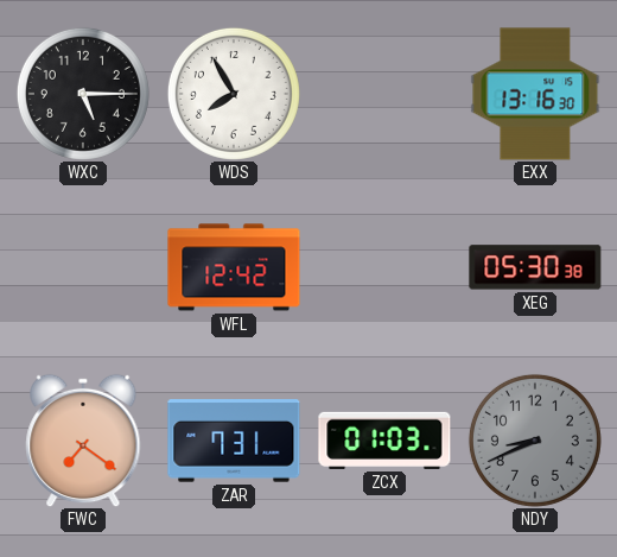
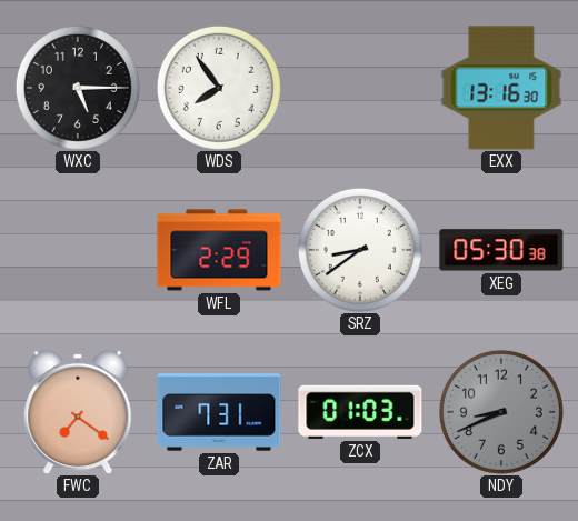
WDS: 7:55 -> 7:54
WFL: 12:42 -> 2:29
SRZ: none -> 8:39
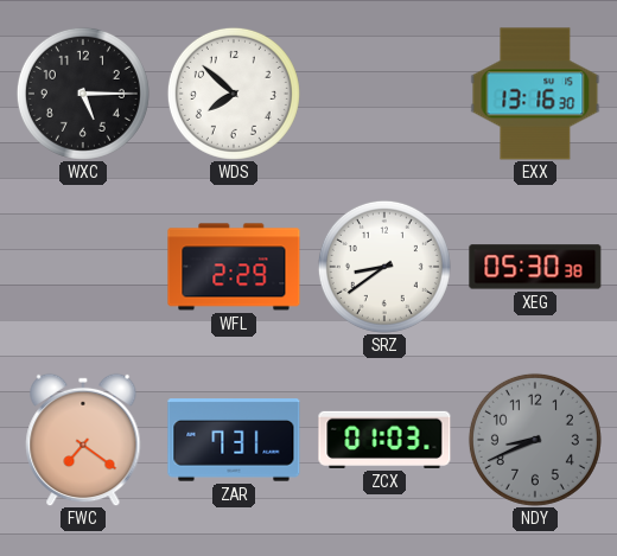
WDS: 7:54 -> 7:52
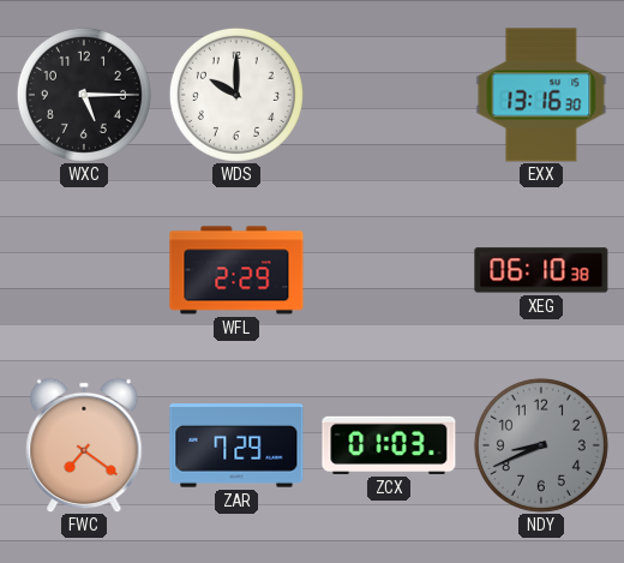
WDS: 7:52 -> 10:00
SRZ: 8:39 -> none
XEG: 05:30 -> 06:10
ZAR: 7:31 -> 7:29
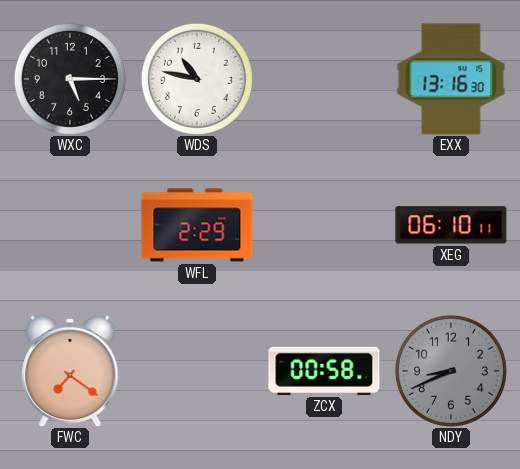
WDS: 10:00 -> 10:47
XEG: 06:10:38 -> 06:10:11
ZAR: 7:29 -> none
ZCX: 01:03 -> 00:58
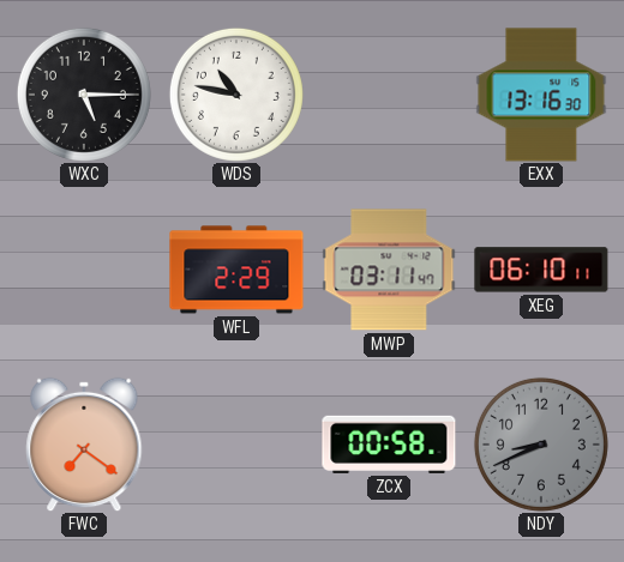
MWP: none -> 03:11
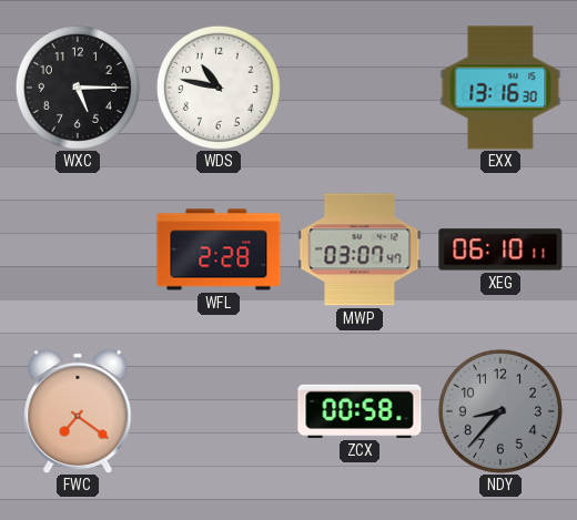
WFL: 2:29 -> 2:28
MWP: 03:11 -> 03:07
NDY: 8:41 -> 8:37
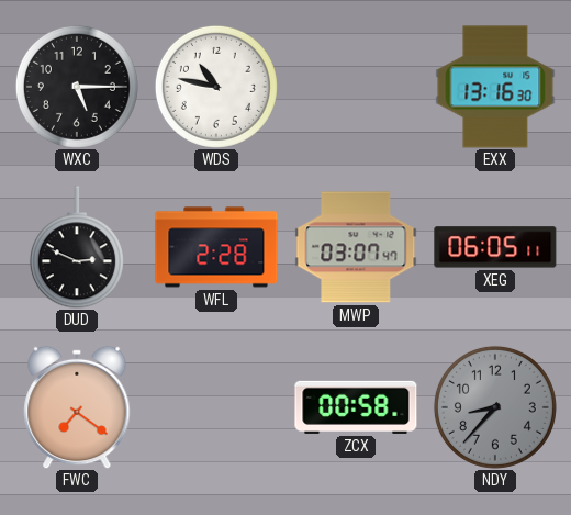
DUD: none -> 2:49
XEG: 06:10 -> 06:05
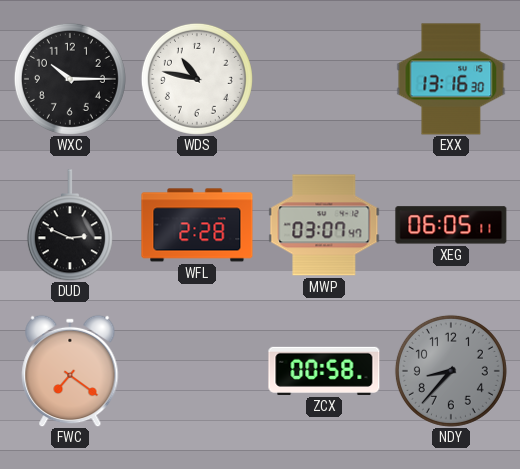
WXC: 5:15 -> 10:15
